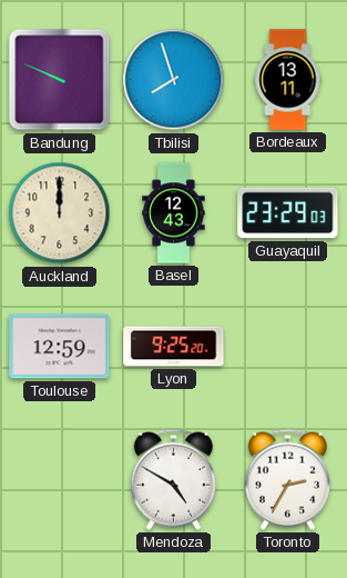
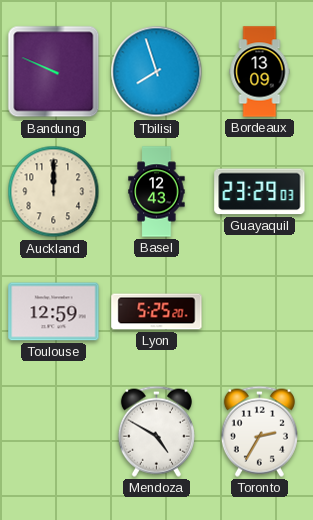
Bordeaux: 13:11 -> 13:09
Lyon: 9:25 -> 5:25
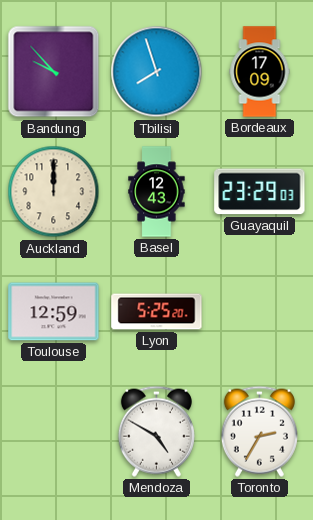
Bandung: 9:49 -> 9:53
Bordeaux: 13:09 -> 17:09
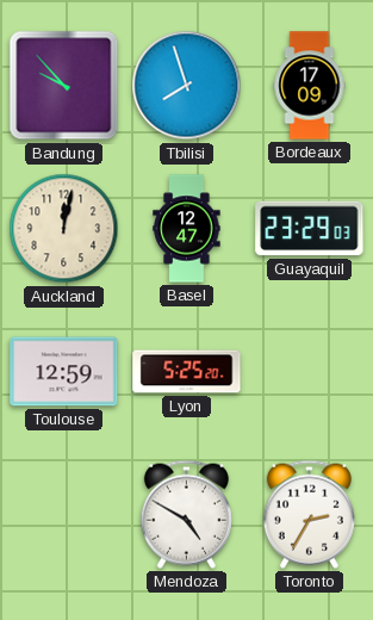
Auckland: 12:00 -> 12:02
Basel: 12:43 -> 12:47
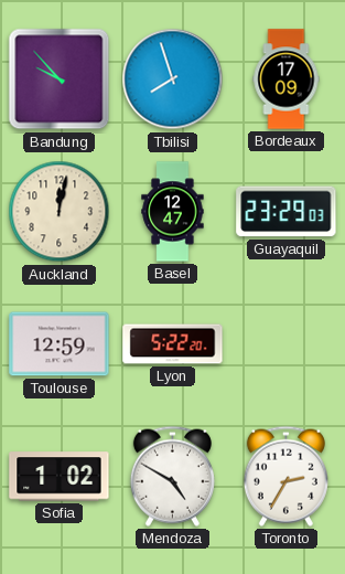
Lyon: 5:25 -> 5:22
Sofia: none -> 1:02
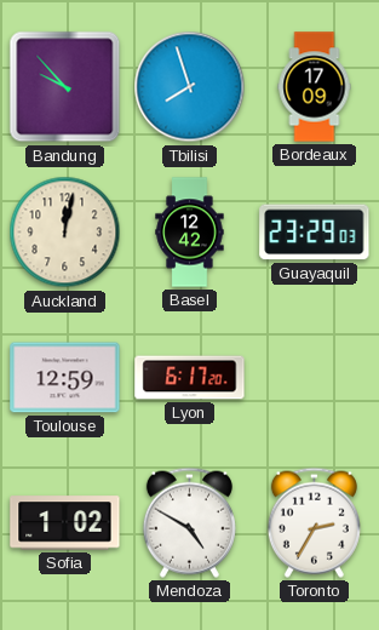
Basel: 12:47 -> 12:42
Lyon: 5:22 -> 6:17
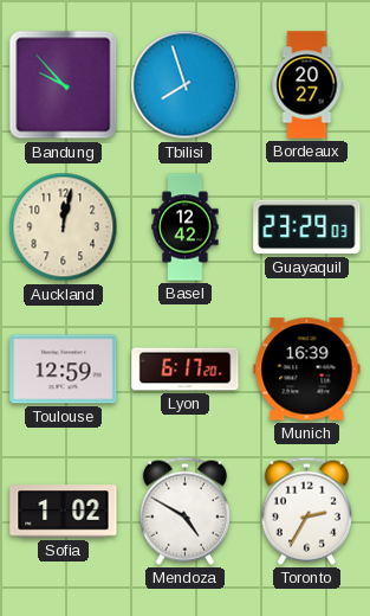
Bordeaux: 17:09 -> 20:27
Munich: none -> 16:39
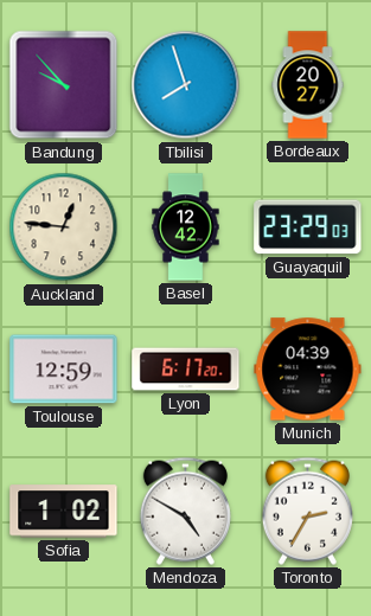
Auckland: 12:02 -> 12:46
Munich: 16:39 -> 04:39
